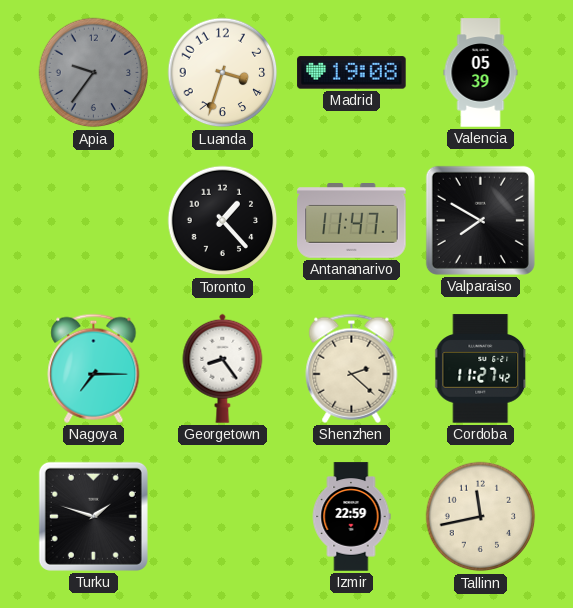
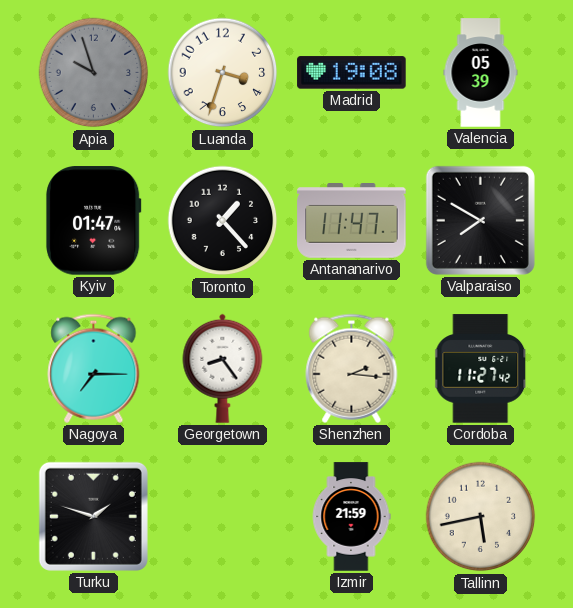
Apia: 9:36 -> 9:57
Kyiv: none -> 01:47
Shenzhen: 2:22 -> 2:16
Izmir: 22:59 -> 21:59
Tallinn: 11:43 -> 5:43
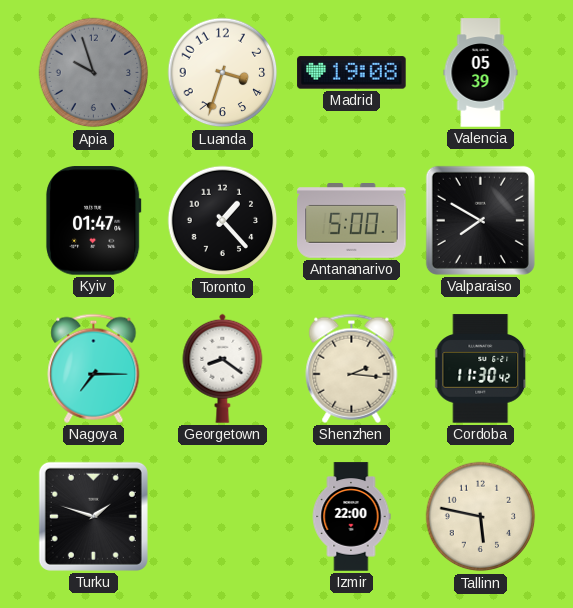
Antananarivo: 11:47 -> 5:00
Georgetown: 8:24 -> 8:21
Cordoba: 11:27 -> 11:30
Izmir: 21:59 -> 22:00
Tallinn: 5:43 -> 5:47
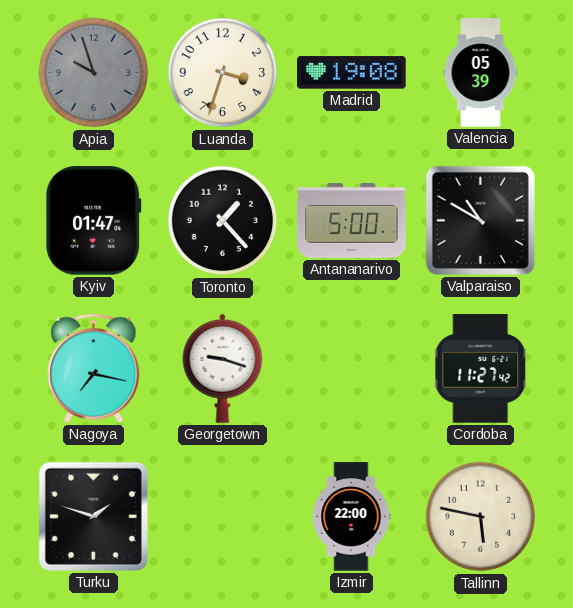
Valparaiso: 7:50 -> 10:50
Nagoya: 7:15 -> 7:17
Georgetown: 8:21 -> 9:18
Shenzhen: 2:16 -> none
Cordoba: 11:30 -> 11:27
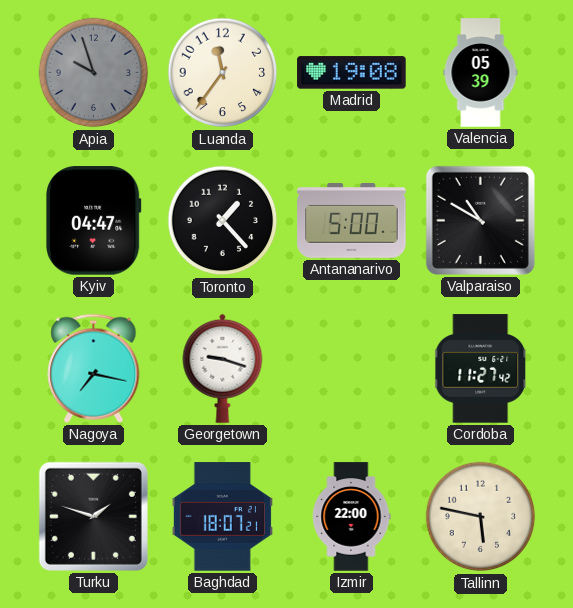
Luanda: 3:33 -> 11:36
Kyiv: 01:47 -> 04:47
Baghdad: none -> 18:07
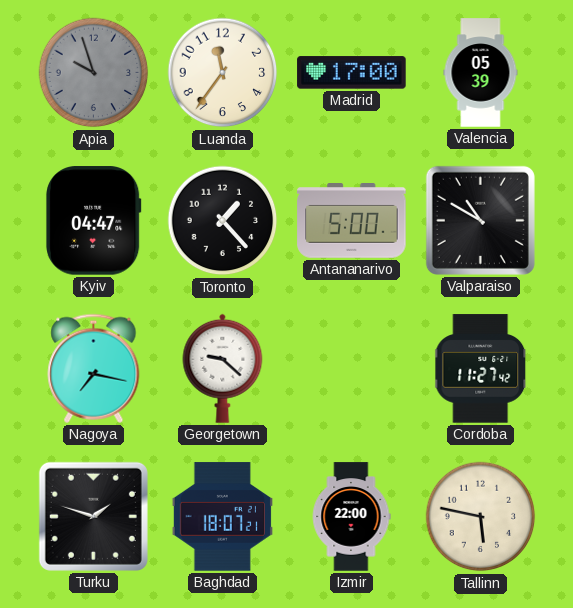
Madrid: 19:08 -> 17:00
Georgetown: 9:18 -> 9:22
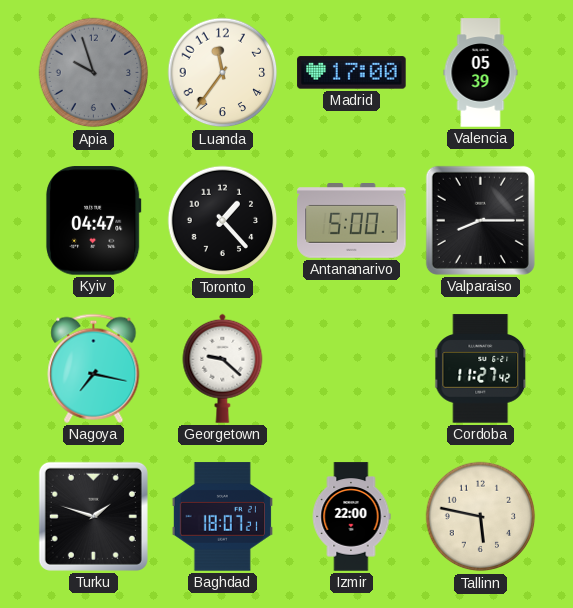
Valparaiso: 10:50 -> 8:15
